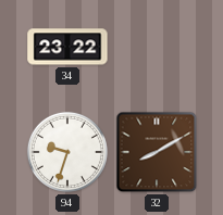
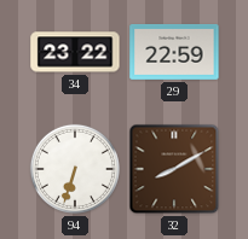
29: none -> 22:59
94: 9:33 -> 6:33
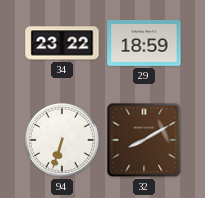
29: 22:59 -> 18:59
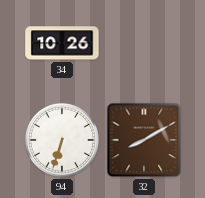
34: 23:22 -> 10:26
29: 18:59 -> none
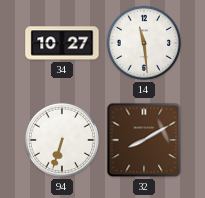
34: 10:26 -> 10:27
14: none -> 11:29
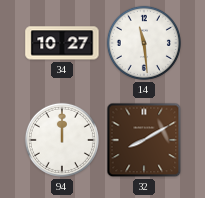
94: 6:33 -> 12:00
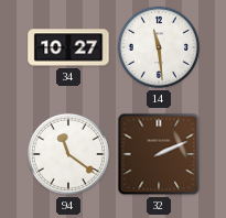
94: 12:00 -> 11:21
32: 8:10 -> 2:11
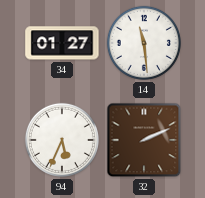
34: 10:27 -> 01:27
94: 11:21 -> 5:34
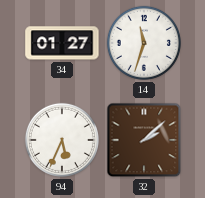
14: 11:29 -> 11:33
32: 2:11 -> 2:08
